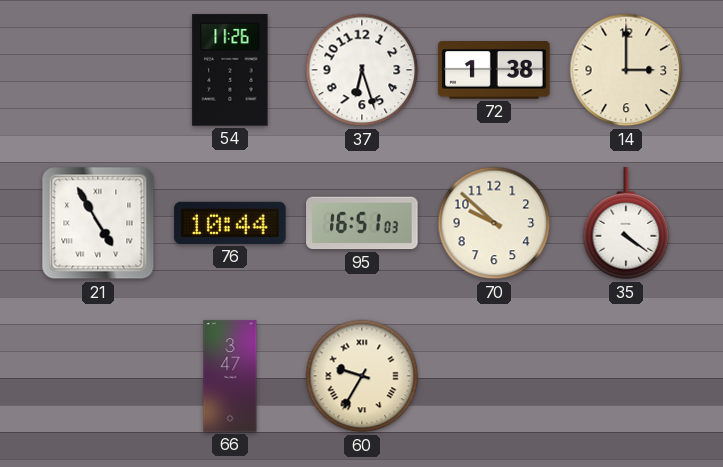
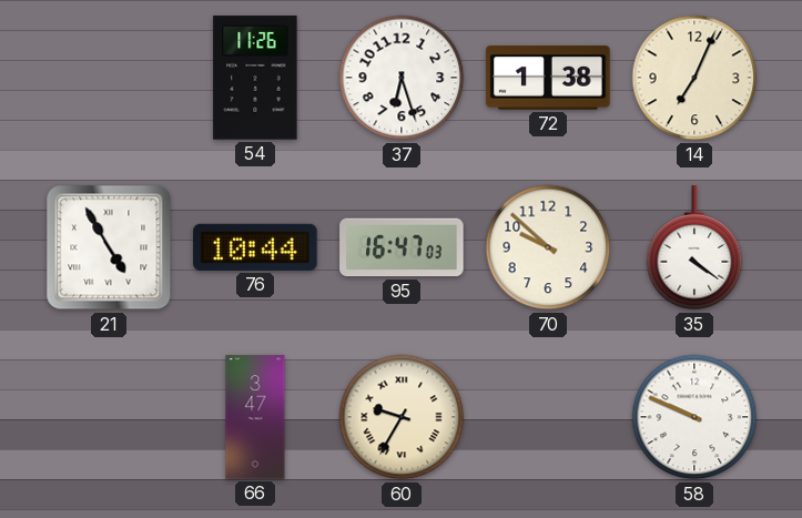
14: 3:00 -> 7:04
95: 16:51 -> 16:47
58: none -> 9:49
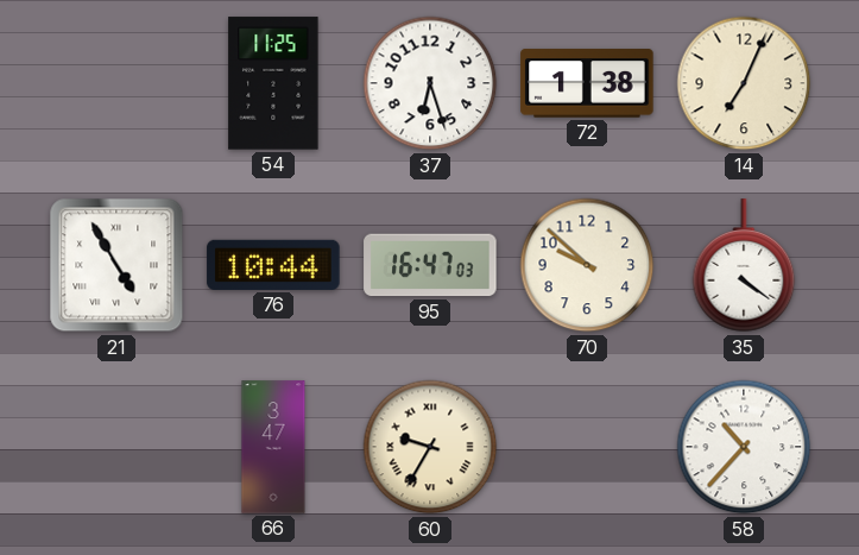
54: 11:26 -> 11:25
58: 9:49 -> 10:37
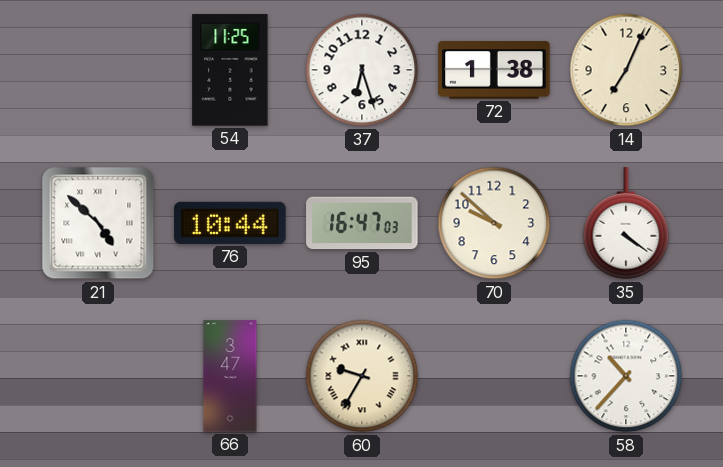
21: 4:55 -> 4:52
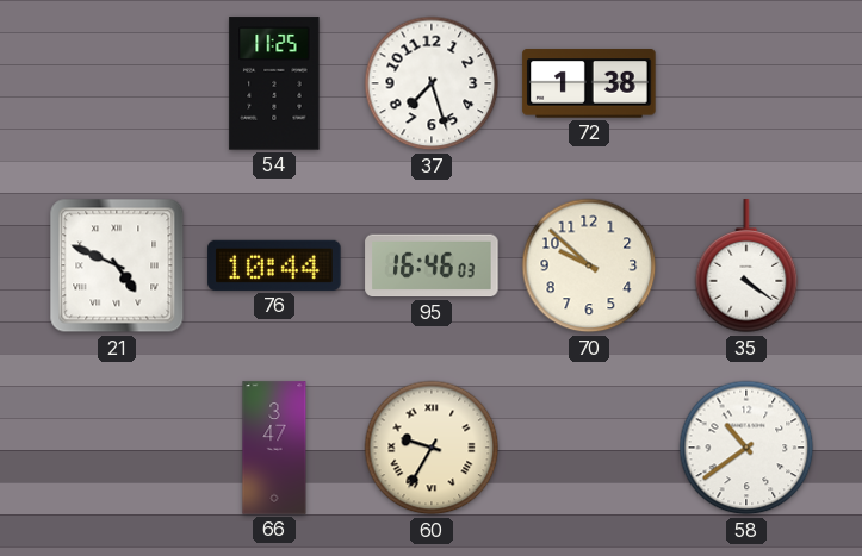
37: 6:27 -> 7:27
14: 7:04 -> none
21: 4:52 -> 4:49
95: 16:47 -> 16:46
58: 10:37 -> 10:39
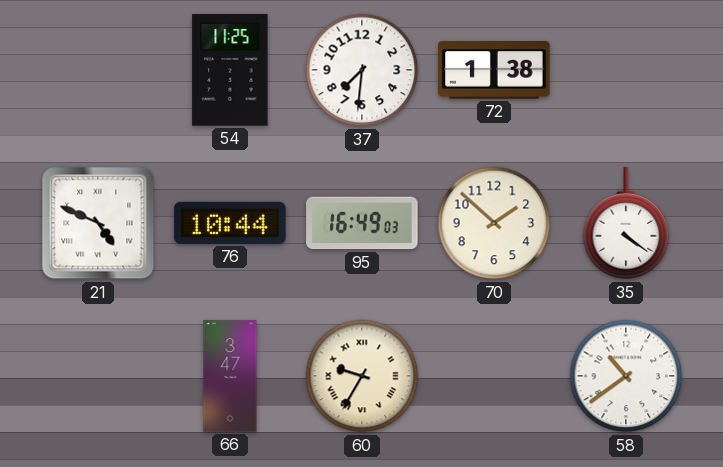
37: 7:27 -> 7:31
95: 16:46 -> 16:49
70: 9:52 -> 1:52
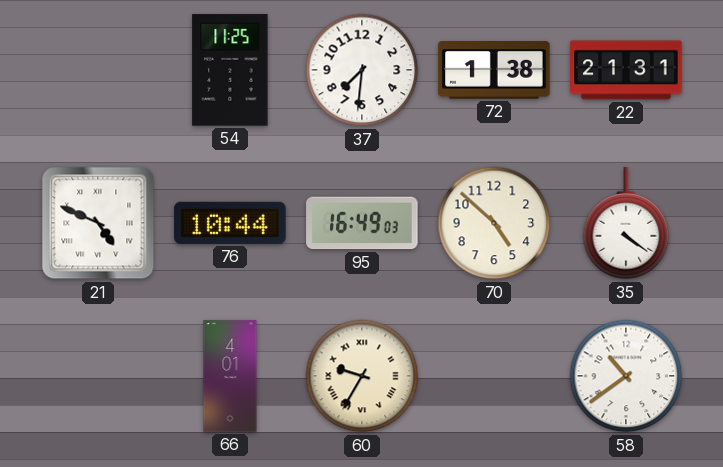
22: none -> 21:31
70: 1:52 -> 4:52
66: 3:47 -> 4:01
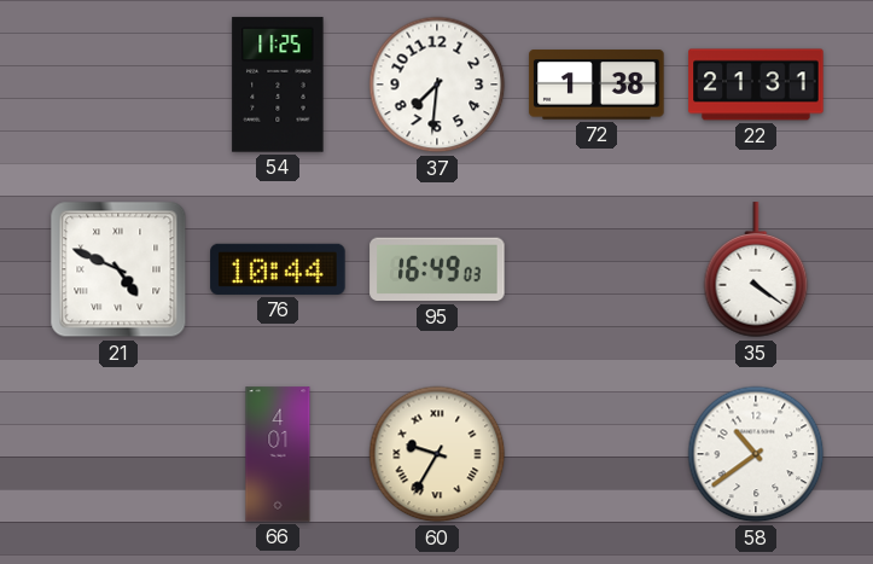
70: 4:52 -> none
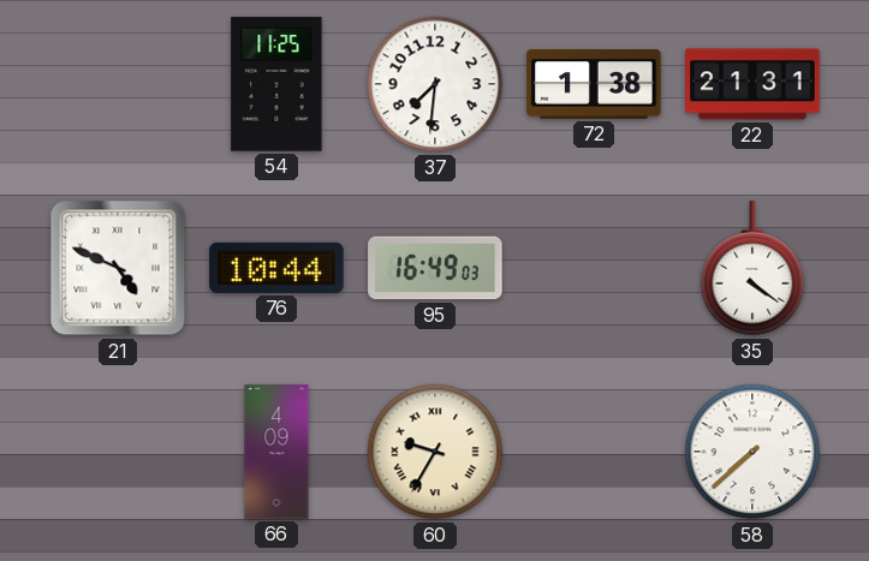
66: 4:01 -> 4:09
58: 10:39 -> 7:38
